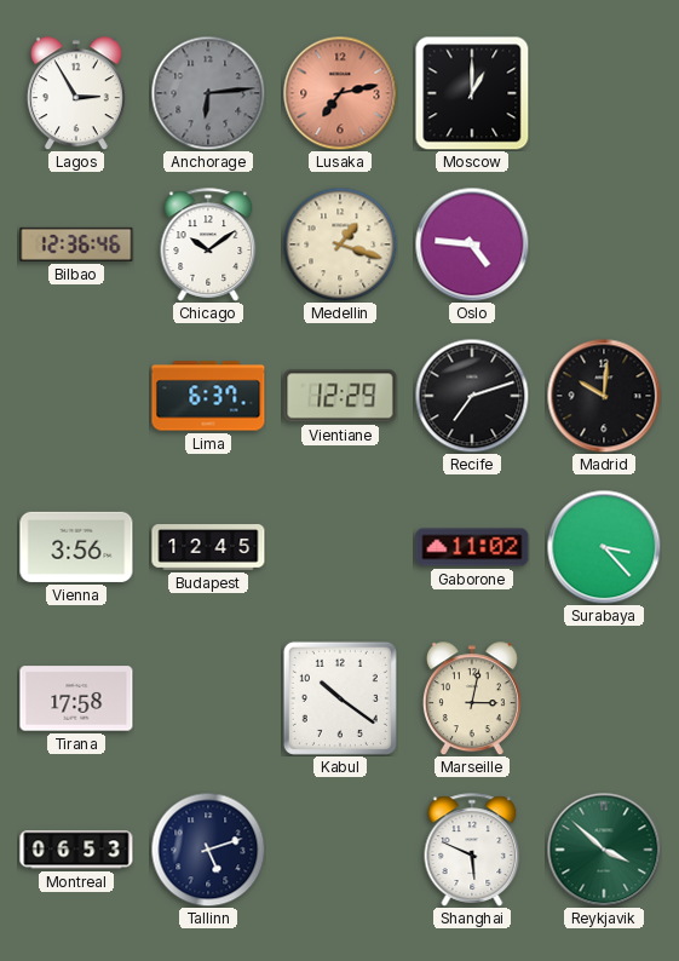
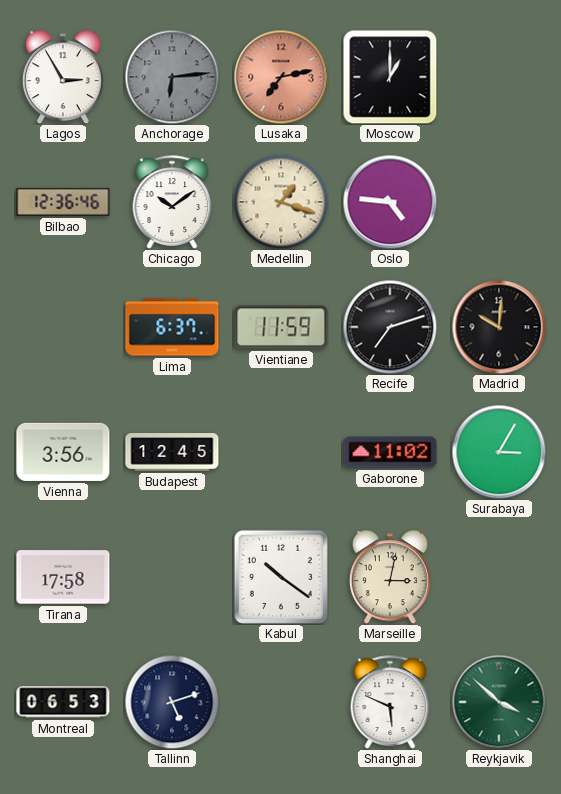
Vientiane: 12:29 -> 11:59
Surabaya: 3:23 -> 3:05
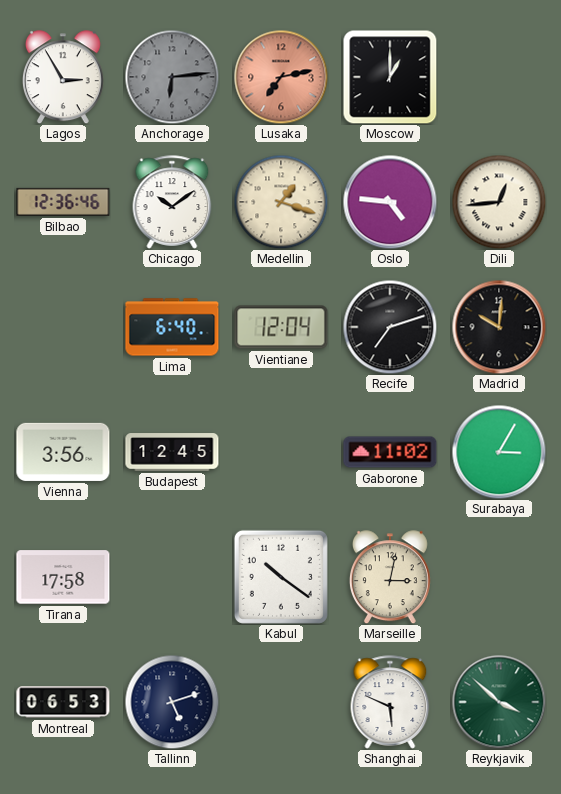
Dili: none -> 12:44
Lima: 6:37 -> 6:40
Vientiane: 11:59 -> 12:04
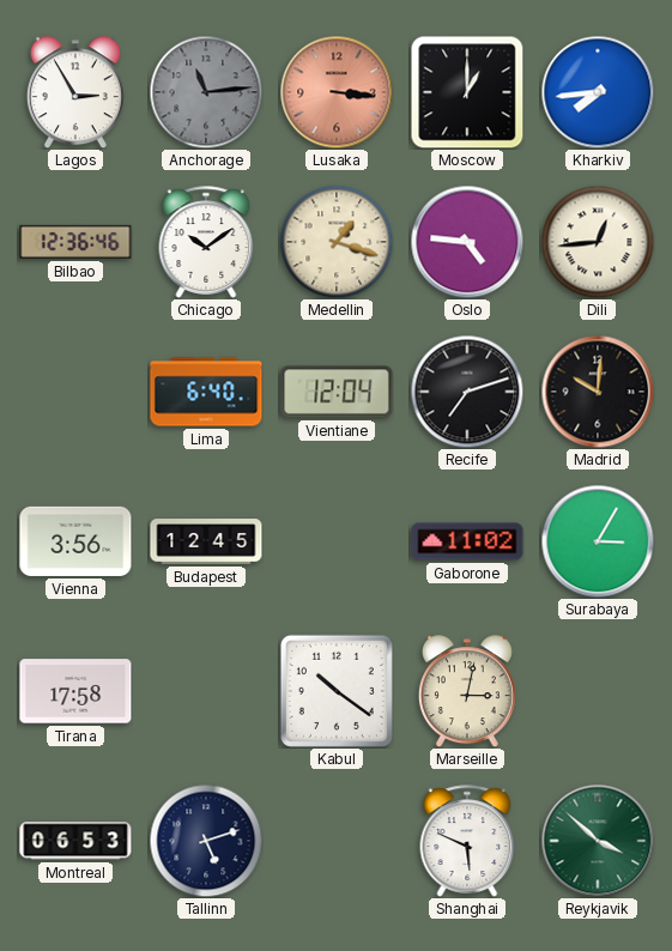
Anchorage: 6:14 -> 11:14
Lusaka: 7:13 -> 3:16
Kharkiv: none -> 7:44
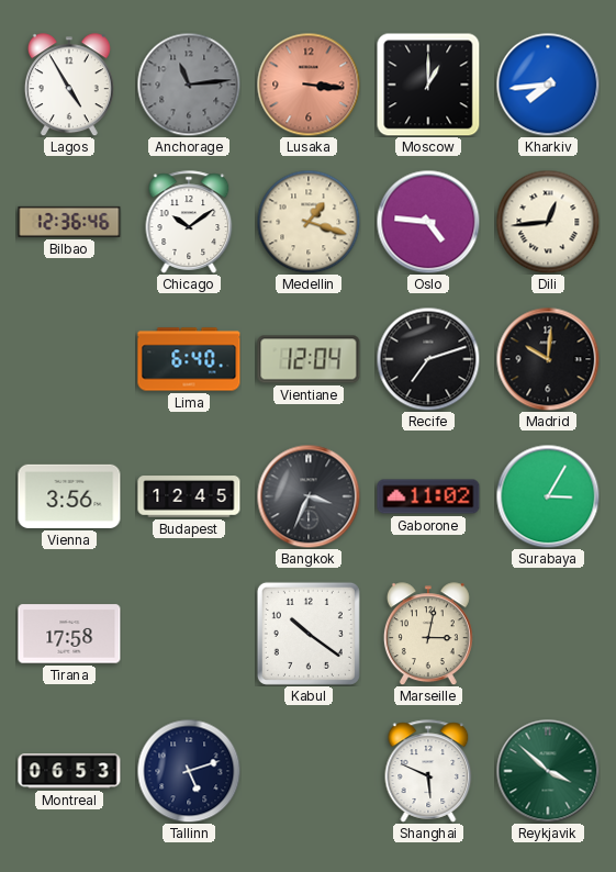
Lagos: 2:55 -> 4:55
Bangkok: none -> 3:34
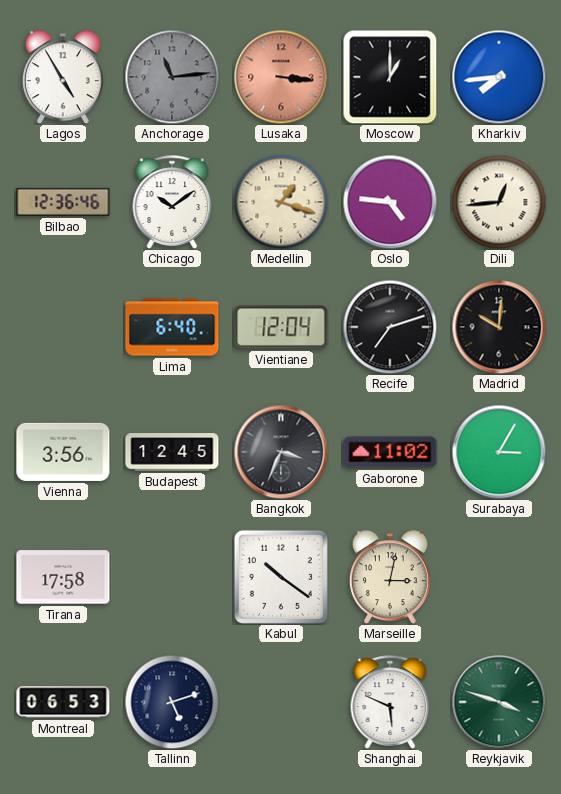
Reykjavik: 3:52 -> 3:48
